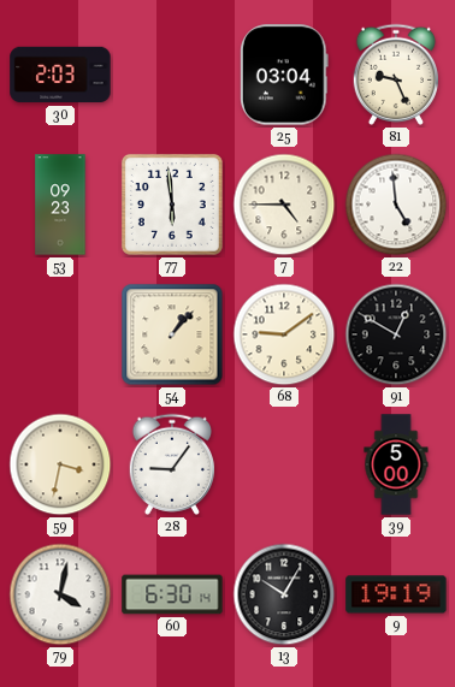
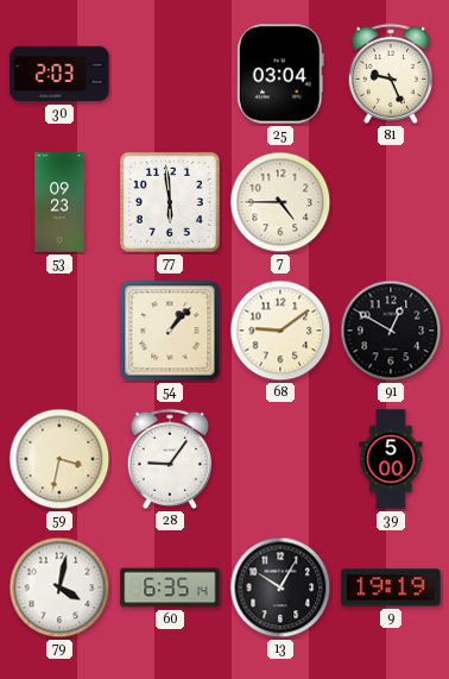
22: 4:59 -> none
60: 6:30 -> 6:35
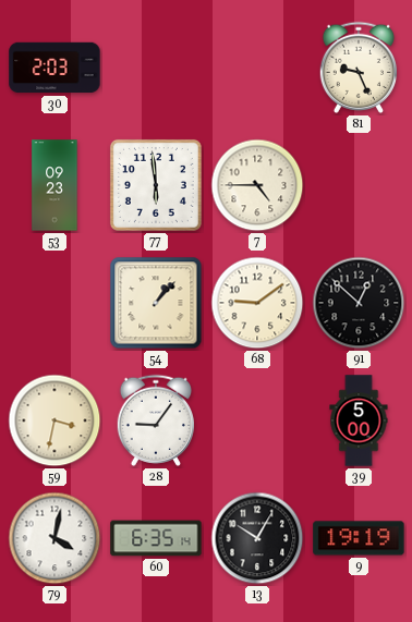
25: 03:04 -> none
91: 12:50 -> 12:52
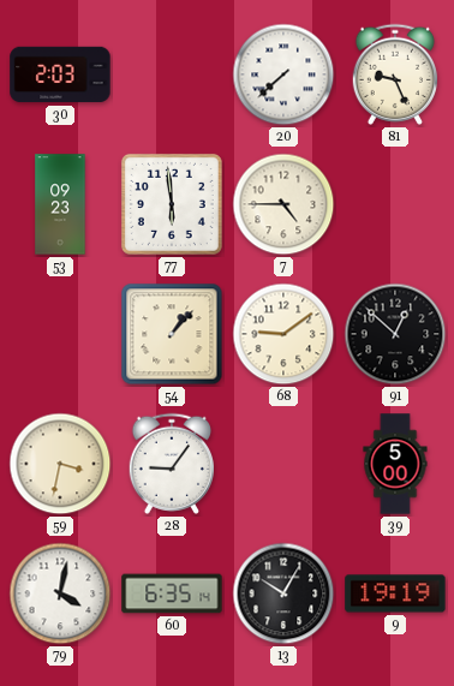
20: none -> 7:38
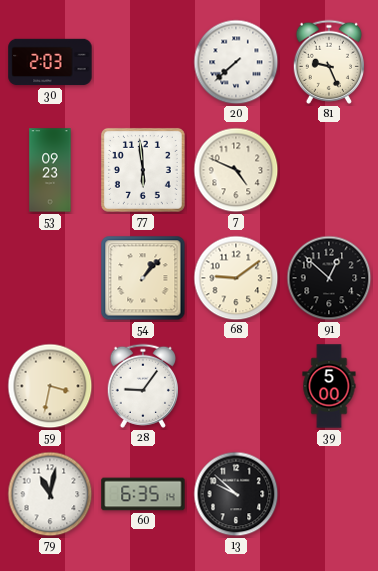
7: 4:45 -> 4:49
79: 4:02 -> 11:02
13: 10:05 -> 9:52
9: 19:19 -> none
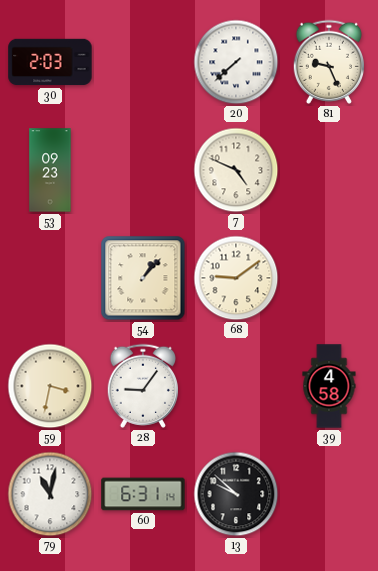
77: 5:59 -> none
91: 12:52 -> none
39: 5:00 -> 4:58
60: 6:35 -> 6:31
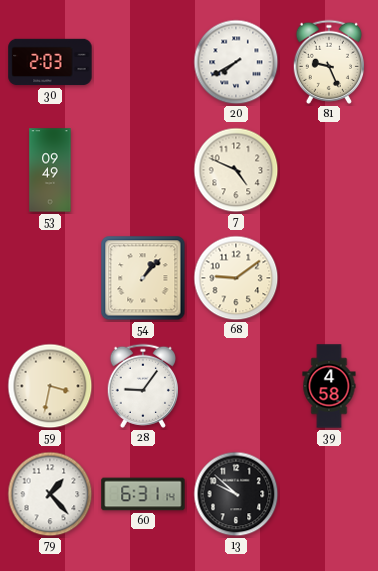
20: 7:38 -> 7:40
53: 09:23 -> 09:49
79: 11:02 -> 1:23
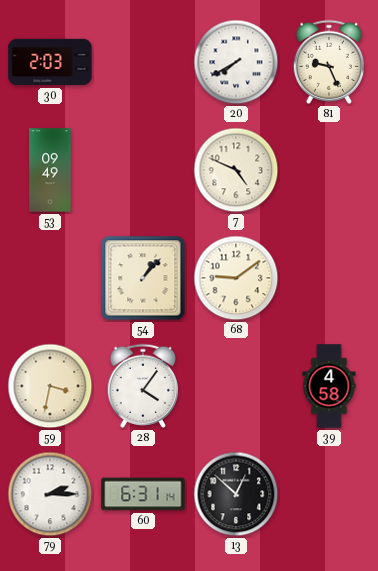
28: 9:06 -> 4:06
79: 1:23 -> 2:15
13: 9:52 -> 12:52
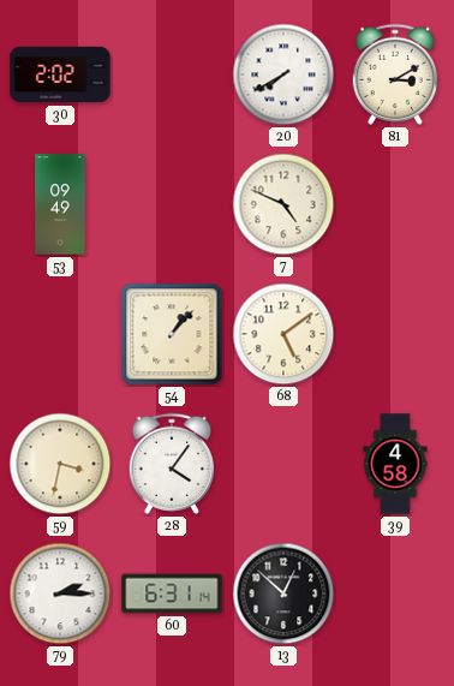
30: 2:03 -> 2:02
81: 9:26 -> 3:10
68: 9:09 -> 5:09
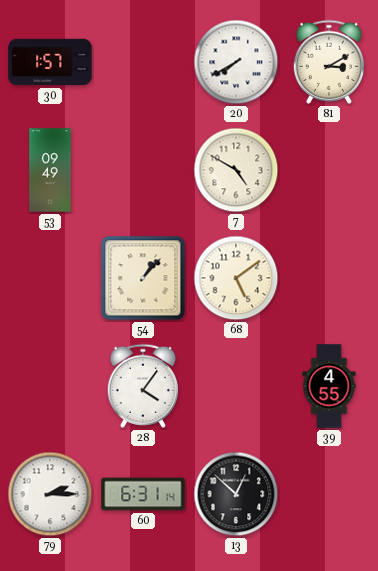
30: 2:02 -> 1:57
7: 4:49 -> 4:50
59: 3:32 -> none
39: 4:58 -> 4:55
